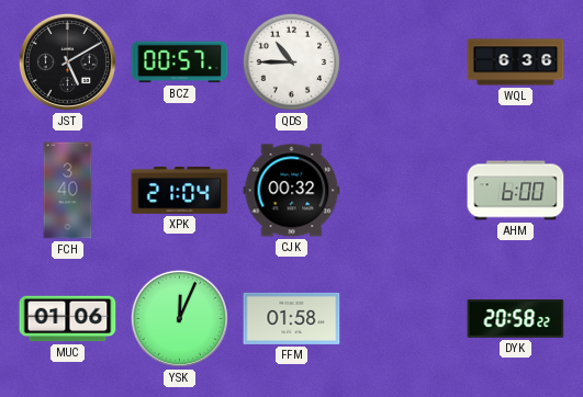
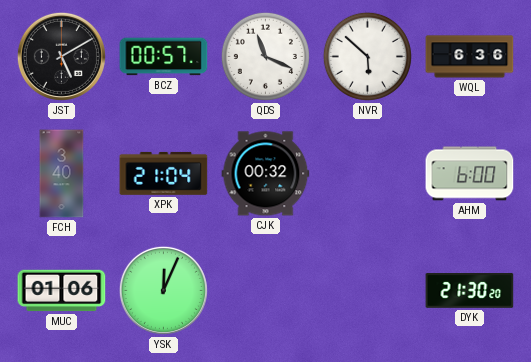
QDS: 10:45 -> 11:19
NVR: none -> 5:52
FFM: 01:58 -> none
DYK: 20:58 -> 21:30
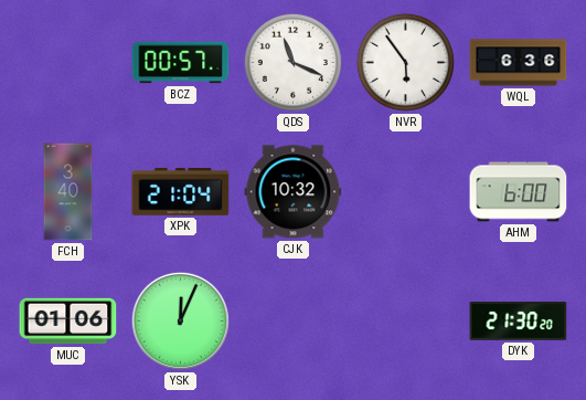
JST: 5:10 -> none
NVR: 5:52 -> 5:54
CJK: 00:32 -> 10:32
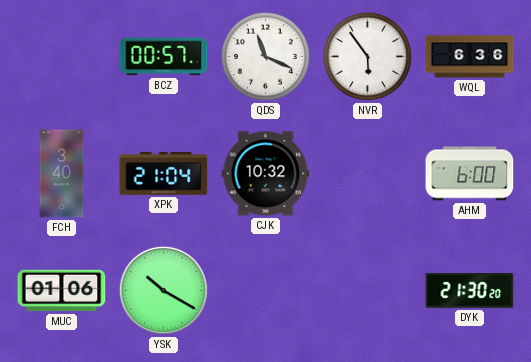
YSK: 12:04 -> 10:20
